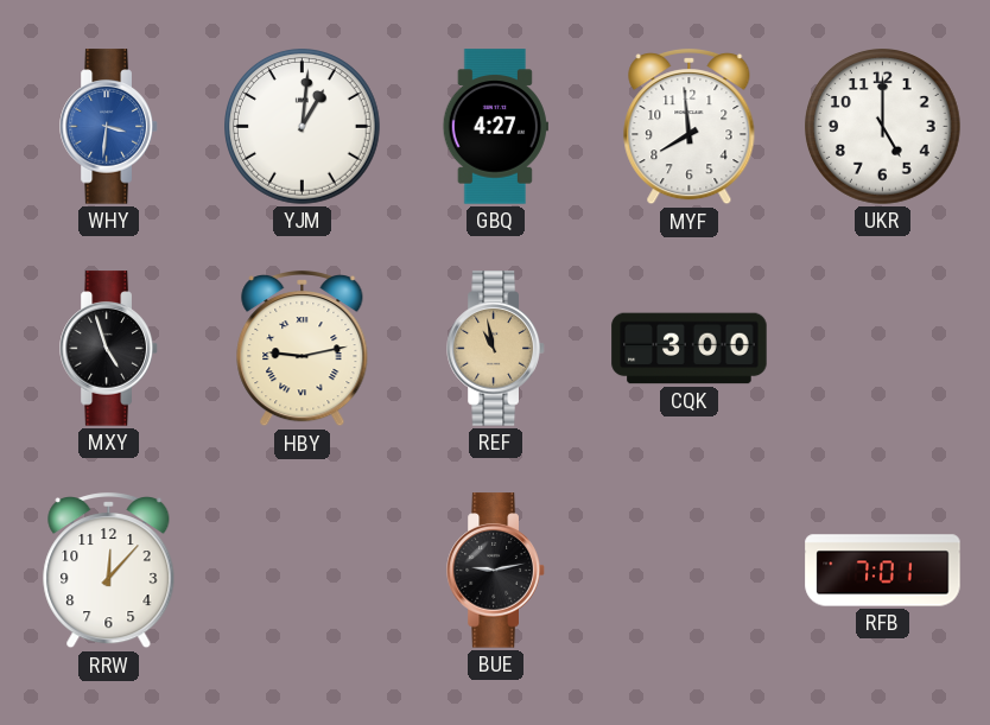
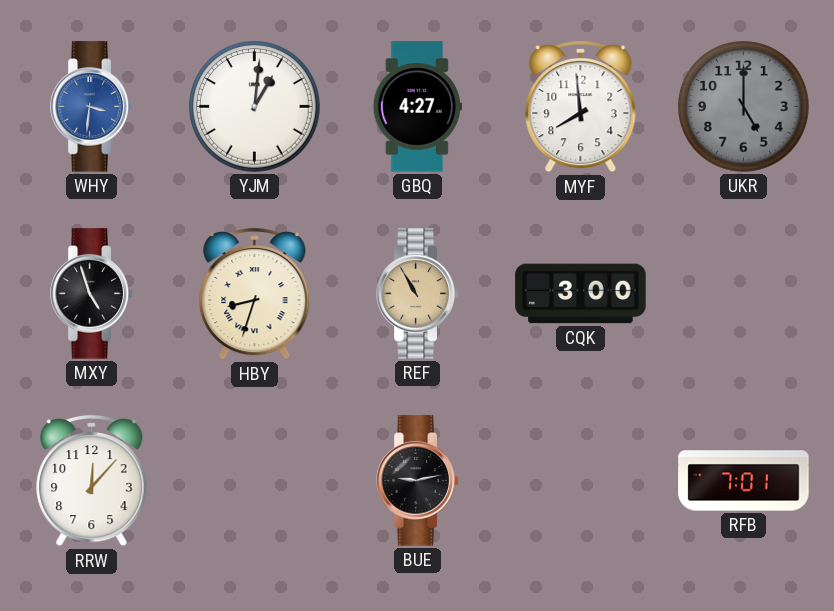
UKR dial: white -> grey
HBY: 9:13 -> 8:33
REF: 10:58 -> 10:55
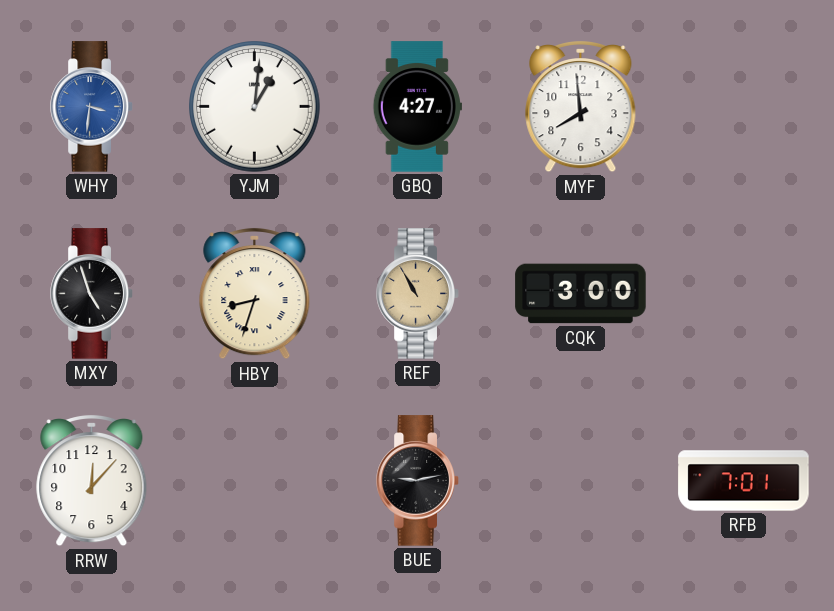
UKR: 5:00 -> none
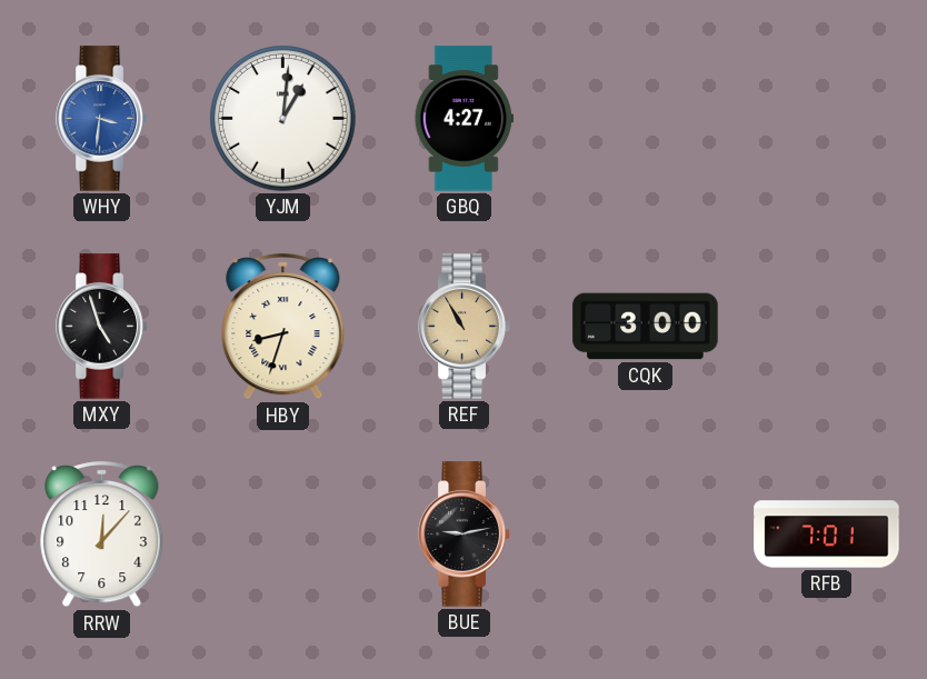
MYF: 7:59 -> none
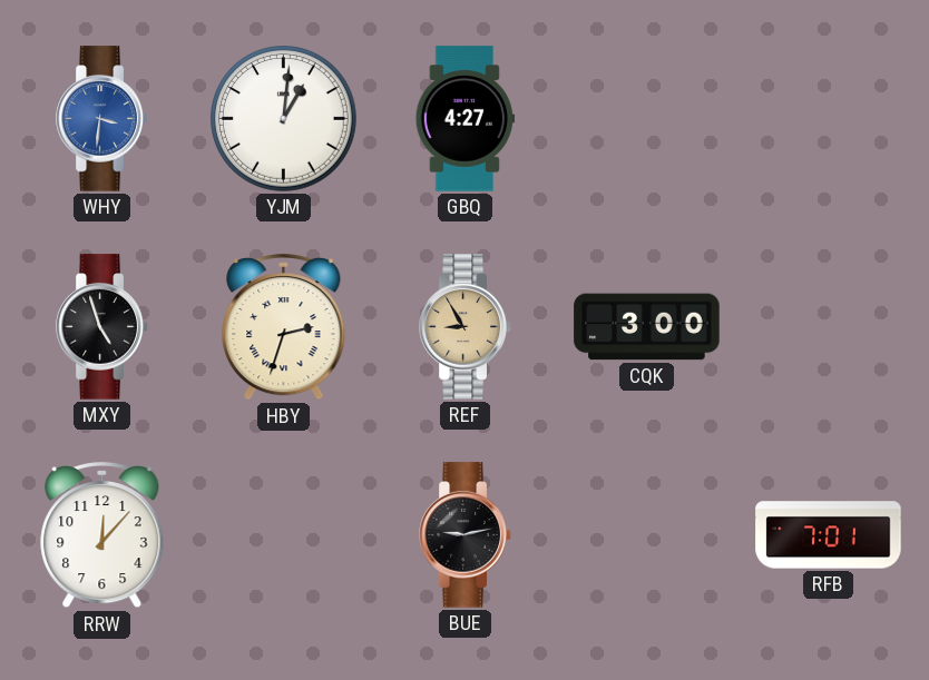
HBY: 8:33 -> 2:33
REF: 10:55 -> 8:55
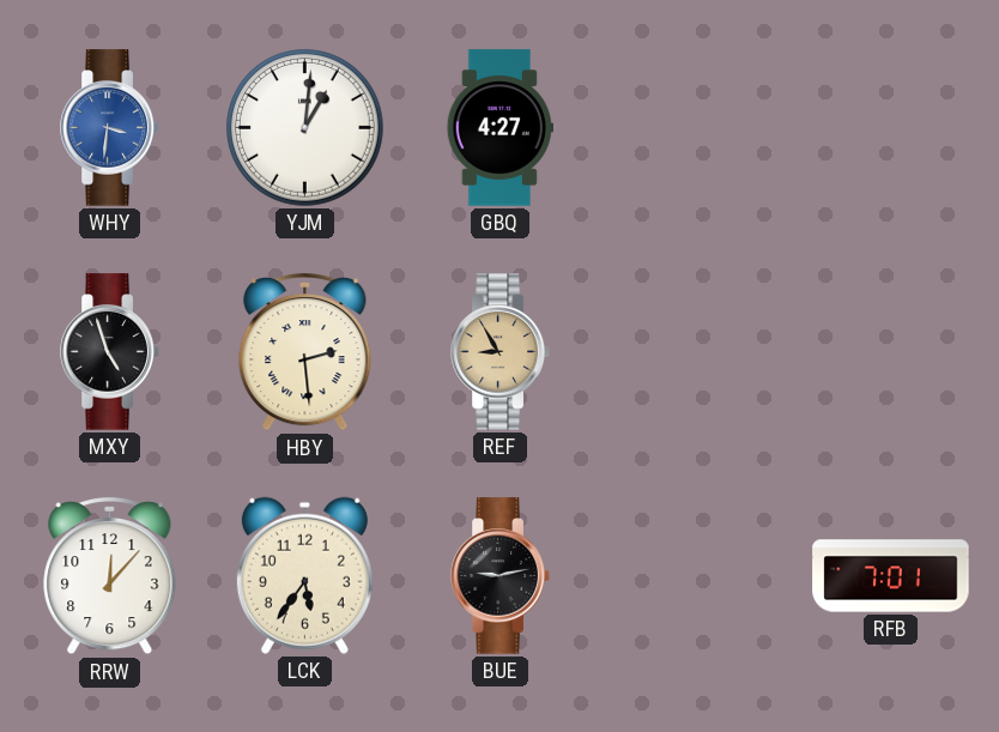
HBY: 2:33 -> 2:29
CQK: 3:00 -> none
LCK: none -> 5:36
